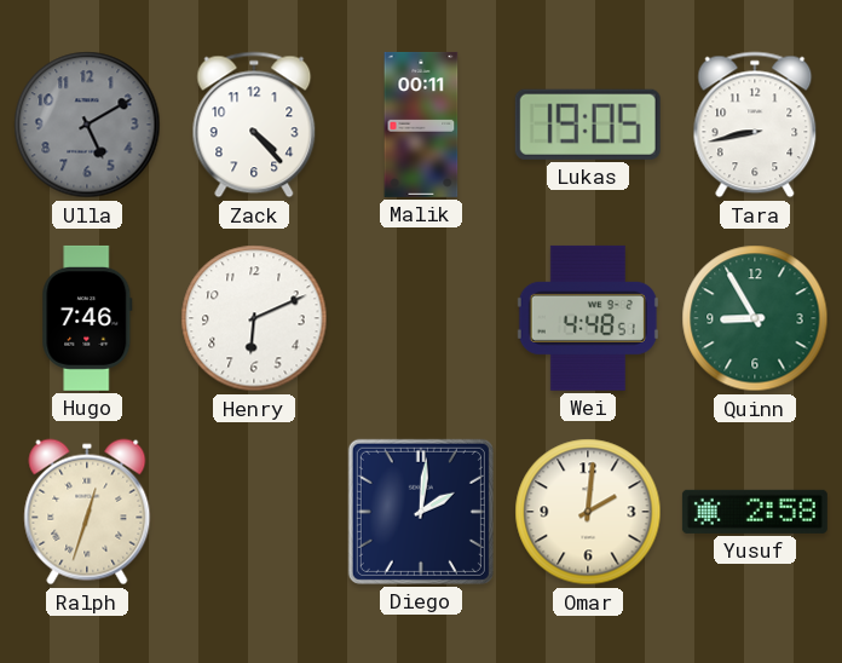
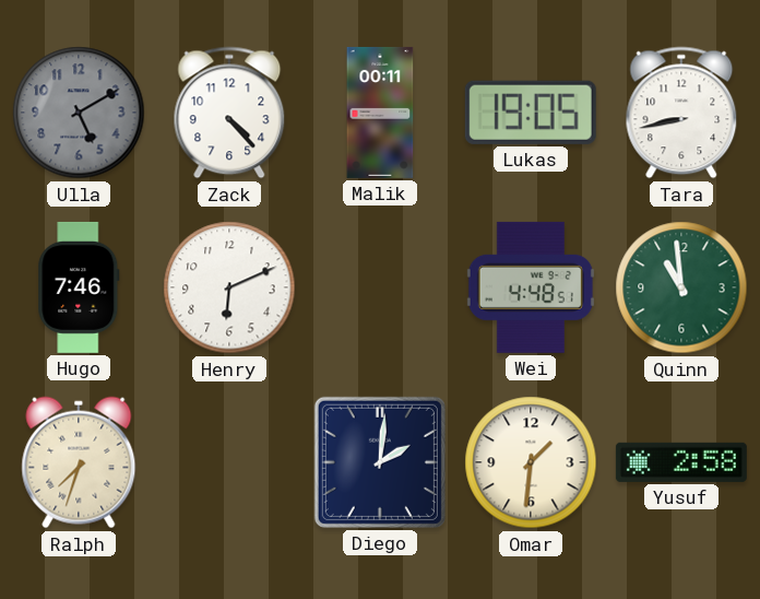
Quinn: 8:55 -> 10:59
Ralph: 12:33 -> 7:33
Omar: 2:01 -> 1:31
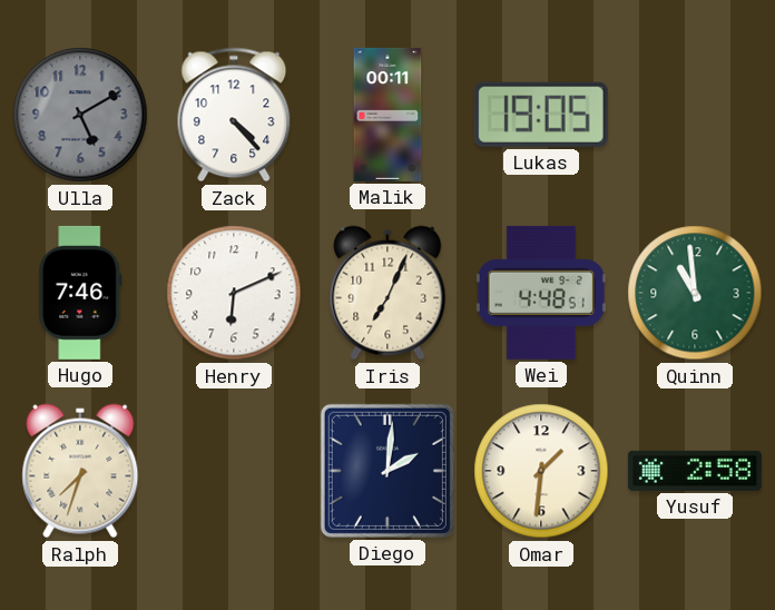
Tara: 8:43 -> none
Iris: none -> 7:04
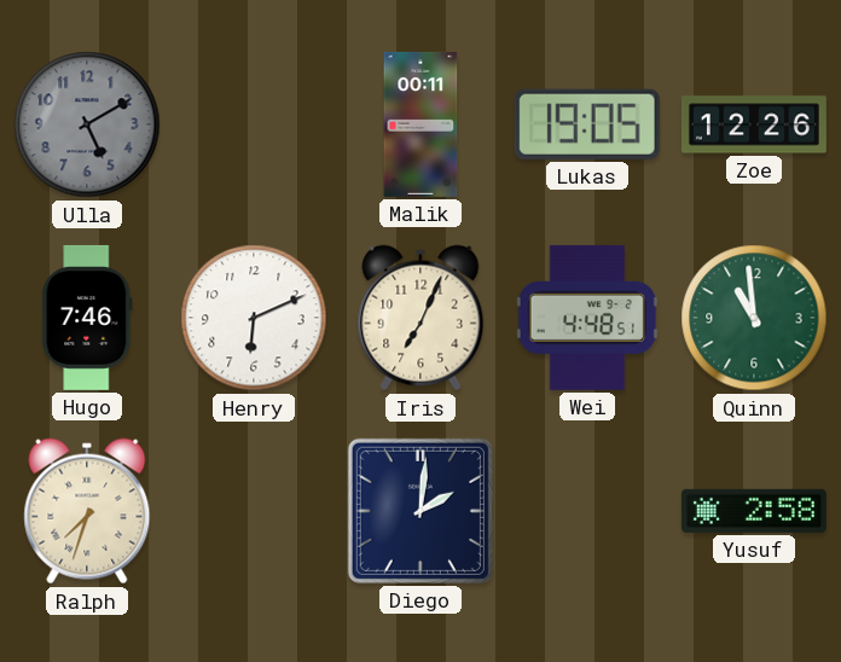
Zack: 4:23 -> none
Zoe: none -> 12:26
Omar: 1:31 -> none
